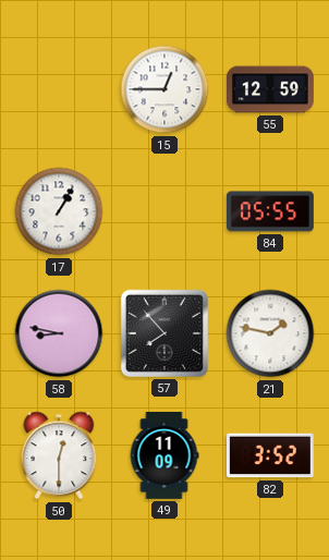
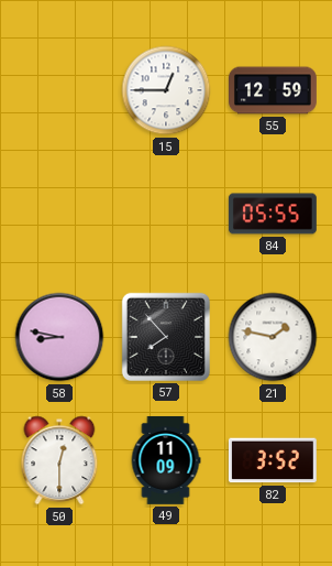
17: 1:05 -> none
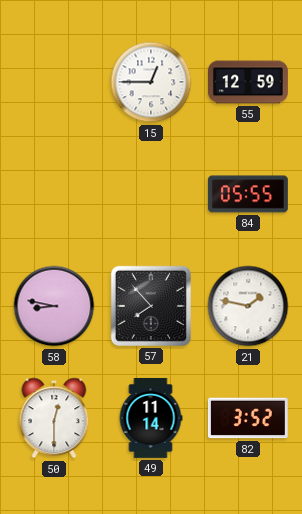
49: 11:09 -> 11:14
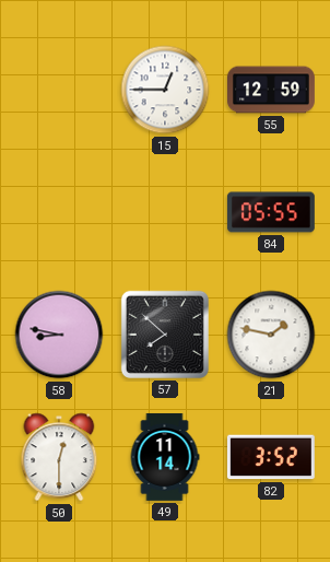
57: 7:53 -> 7:52
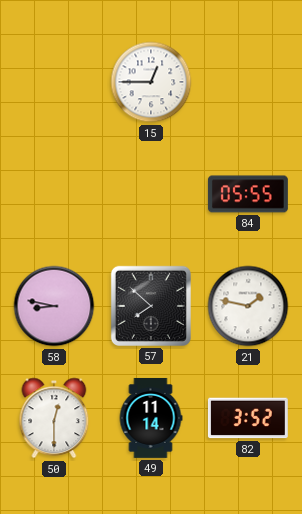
55: 12:59 -> none
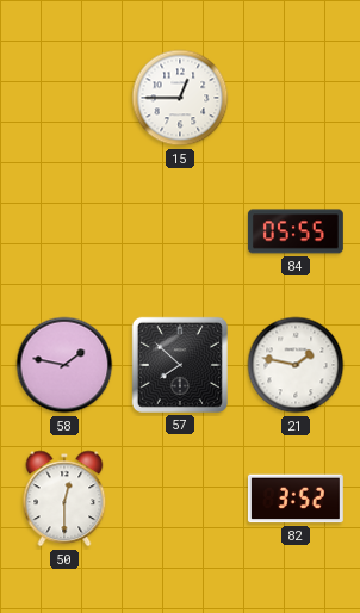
58: 8:47 -> 1:47
49: 11:14 -> none
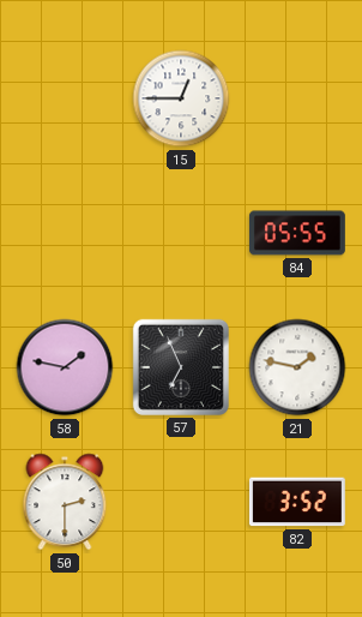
57: 7:52 -> 6:56
50: 12:30 -> 2:30
